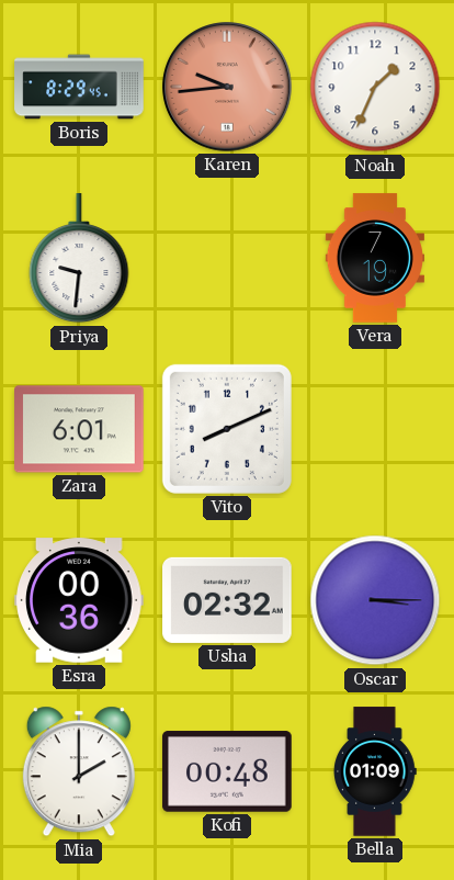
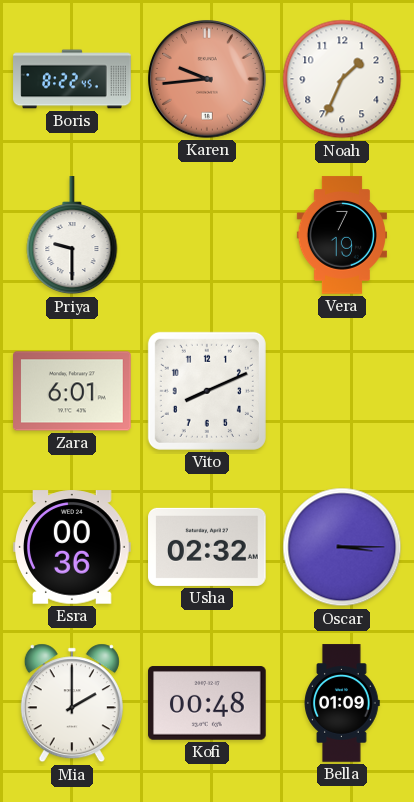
Boris: 8:29 -> 8:22
Priya: 9:31 -> 9:30
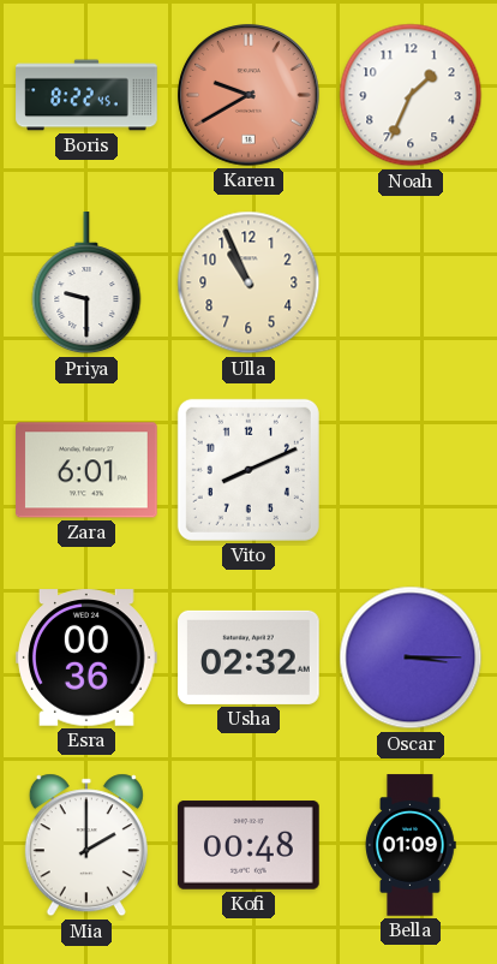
Karen: 9:44 -> 9:40
Ulla: none -> 10:56
Vera: 7:19 -> none
